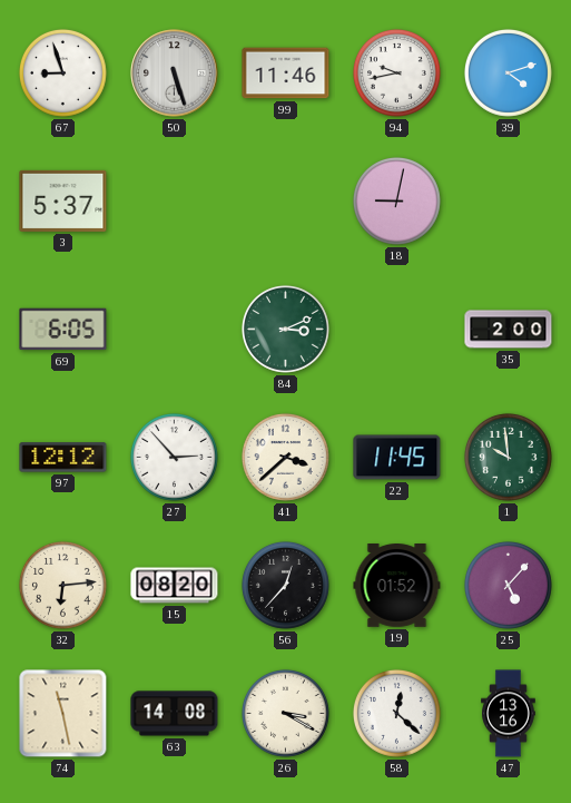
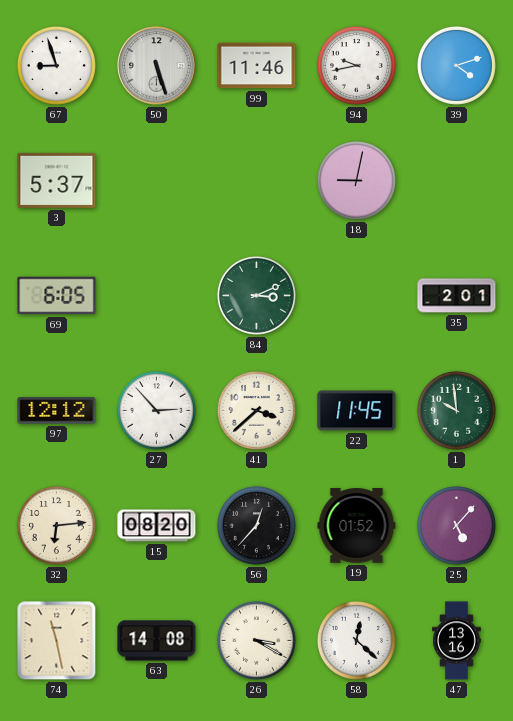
35: 2:00 -> 2:01
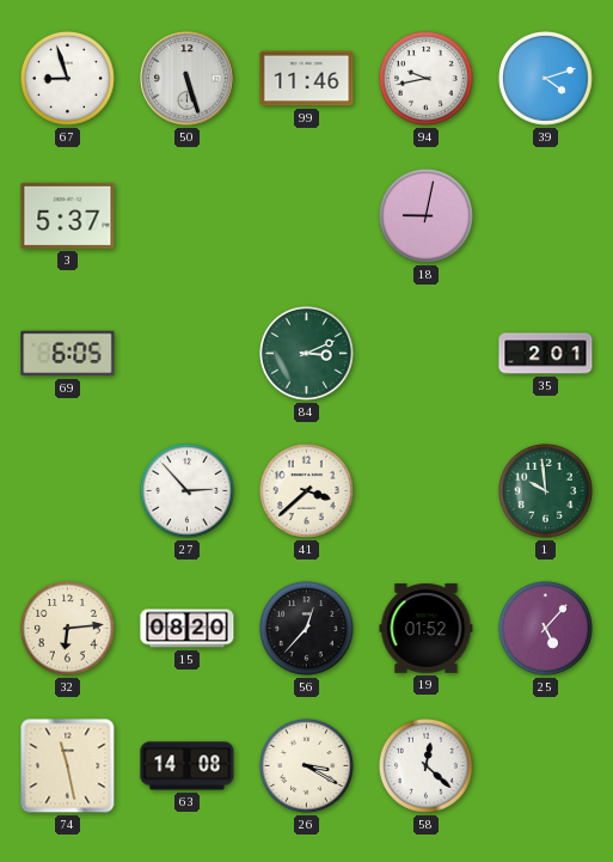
97: 12:12 -> none
22: 11:45 -> none
47: 13:16 -> none
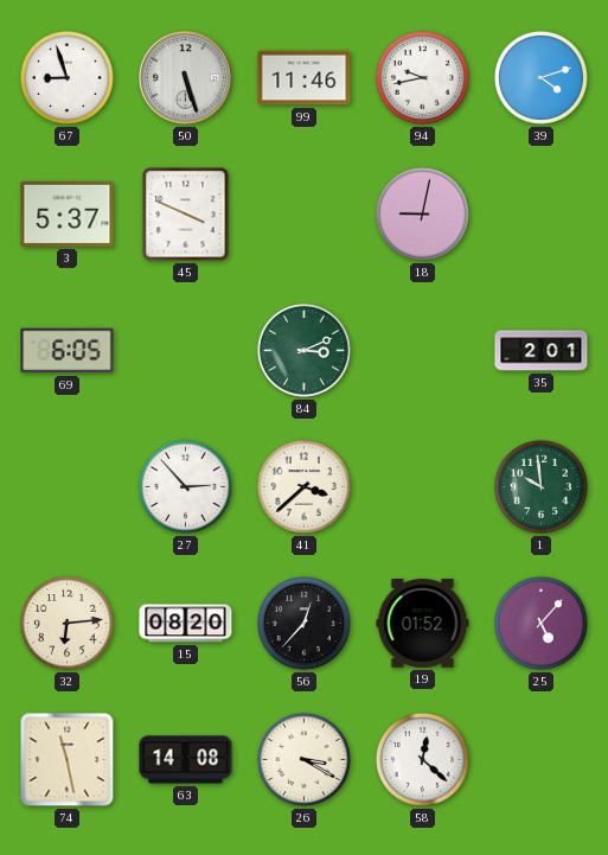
45: none -> 3:49
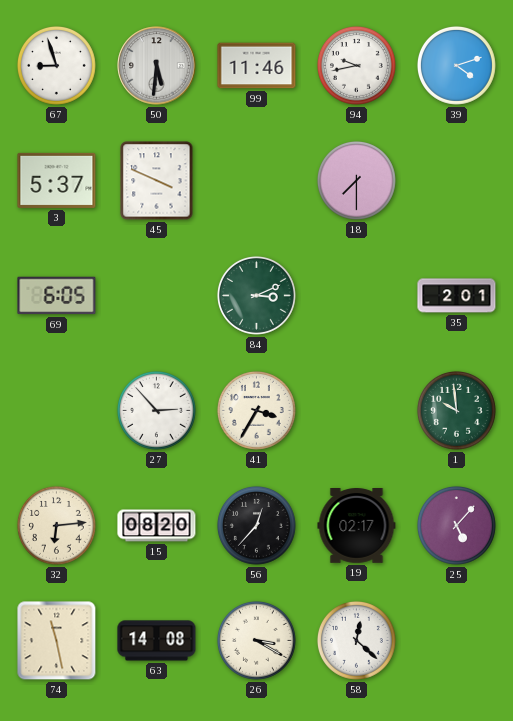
50: 5:27 -> 5:31
18: 9:02 -> 7:30
41: 3:38 -> 3:35
19: 01:52 -> 02:17
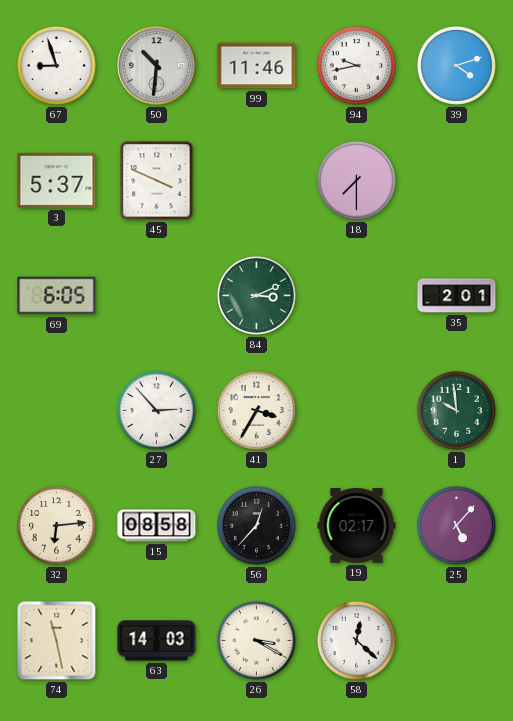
50: 5:31 -> 10:31
15: 08:20 -> 08:58
63: 14:08 -> 14:03
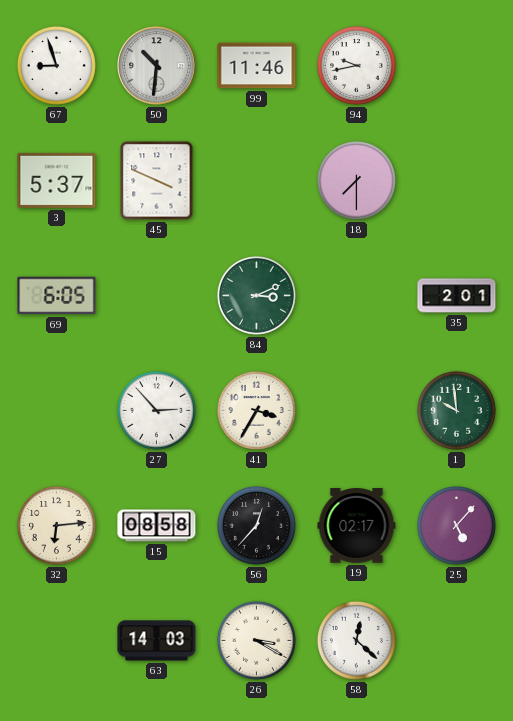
39: 4:12 -> none
74: 11:28 -> none
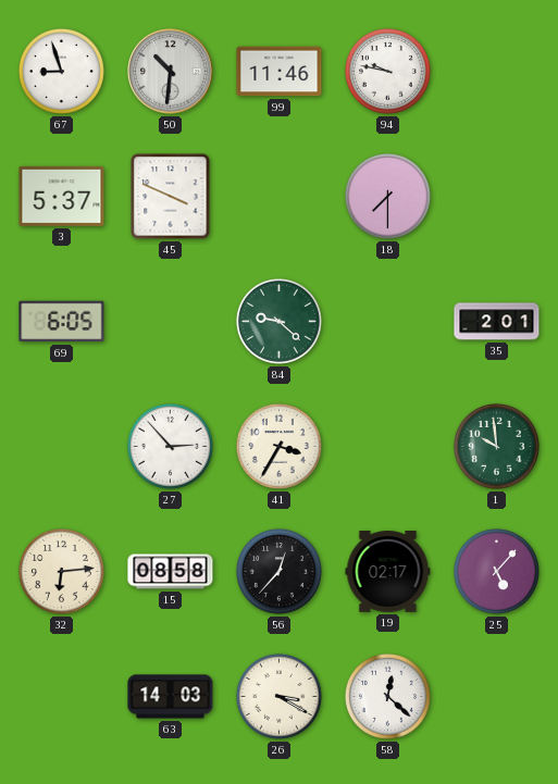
94: 9:43 -> 9:47
84: 3:11 -> 9:22
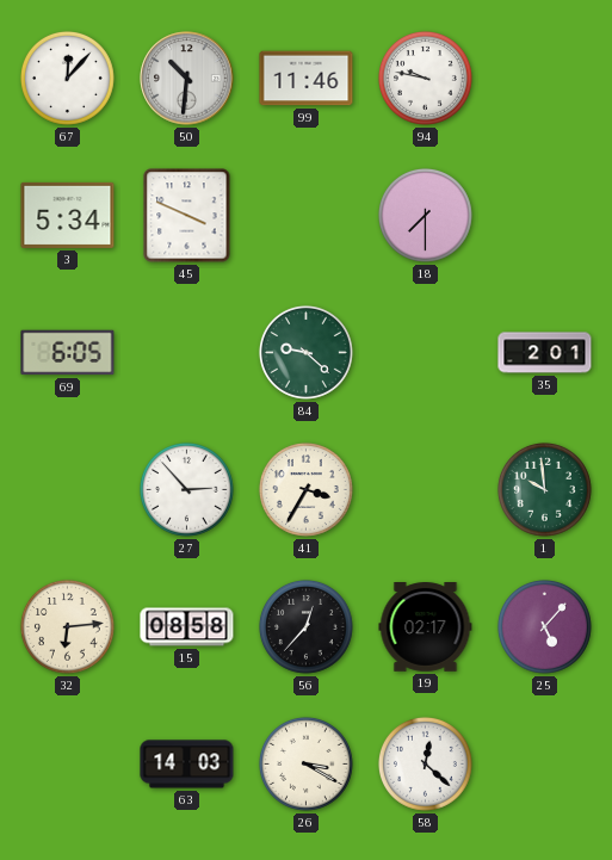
67: 8:57 -> 12:07
3: 5:37 -> 5:34
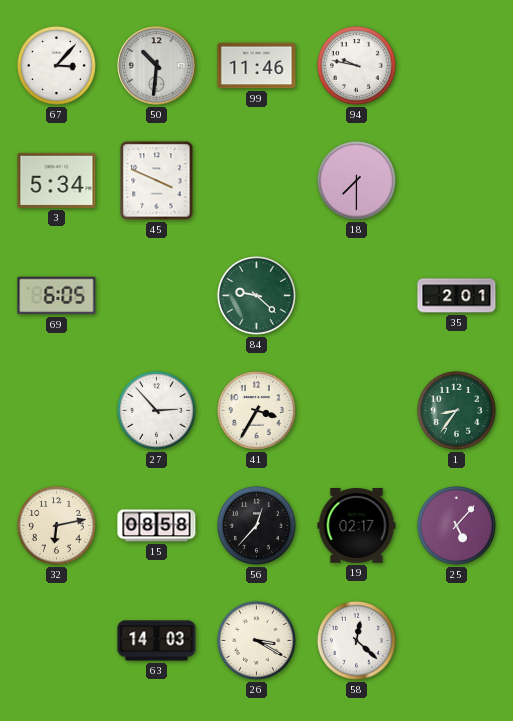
67: 12:07 -> 3:07
1: 9:59 -> 8:36
32: 6:14 -> 6:13
